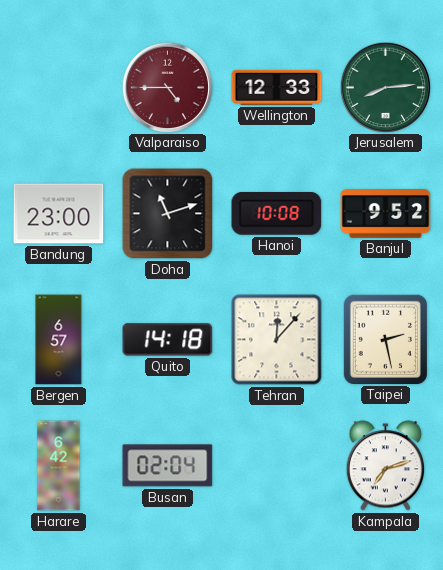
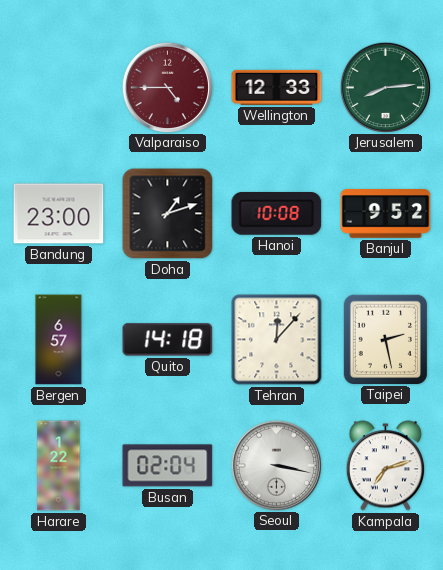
Doha: 11:12 -> 1:12
Harare: 6:42 -> 1:22
Seoul: none -> 3:17
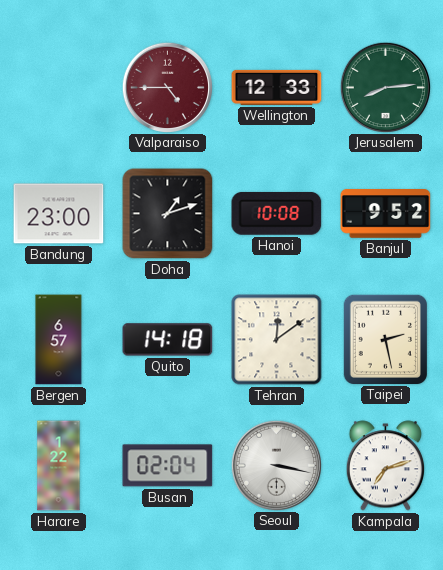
Tehran: 12:07 -> 12:09
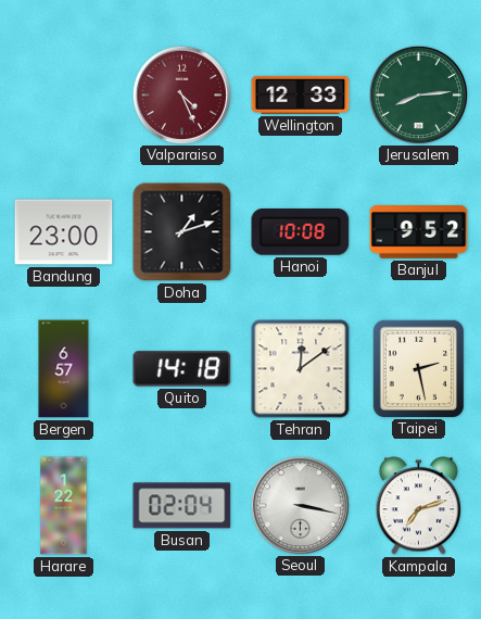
Valparaiso: 4:45 -> 4:26
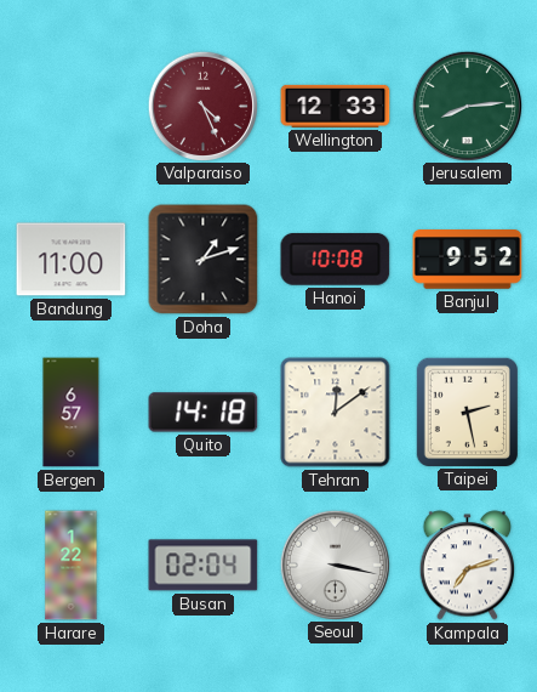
Bandung: 23:00 -> 11:00
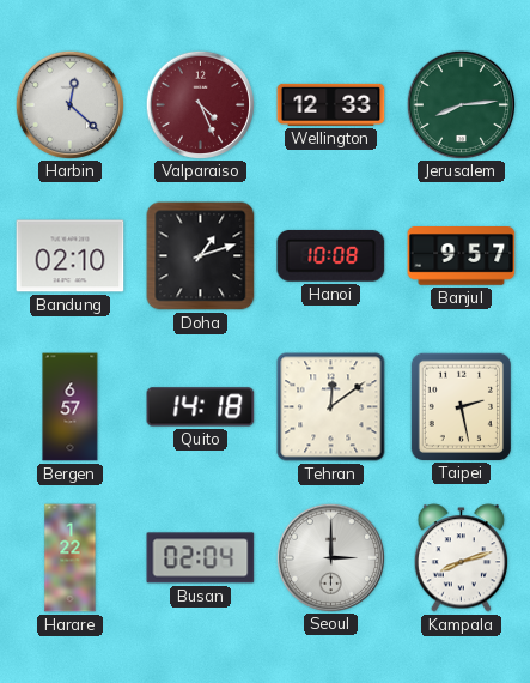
Harbin: none -> 12:22
Bandung: 11:00 -> 02:10
Banjul: 9:52 -> 9:57
Seoul: 3:17 -> 3:00
Kampala: 7:12 -> 8:12
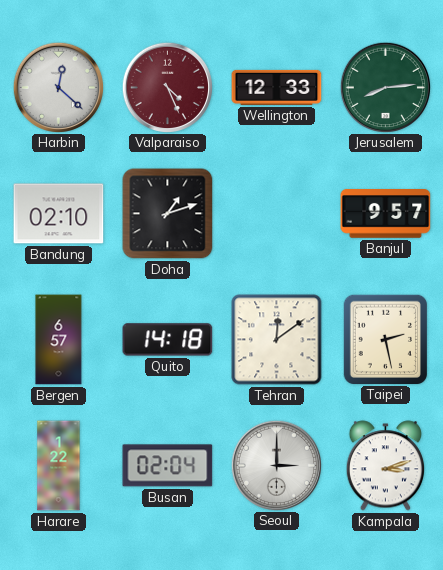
Hanoi: 10:08 -> none
Kampala: 8:12 -> 3:12
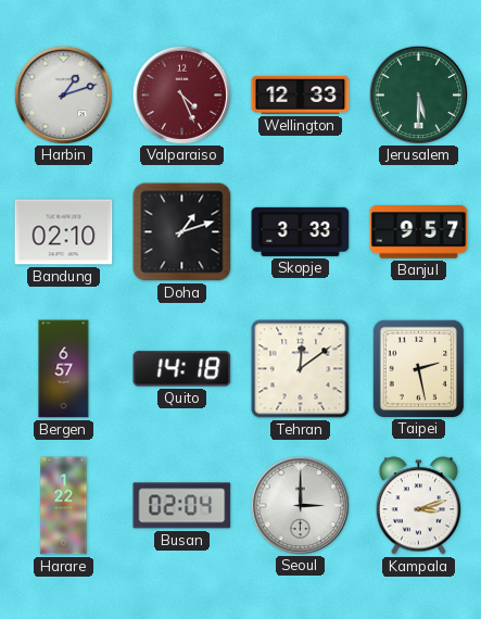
Harbin: 12:22 -> 1:12
Jerusalem: 8:14 -> 5:30
Skopje: none -> 3:33
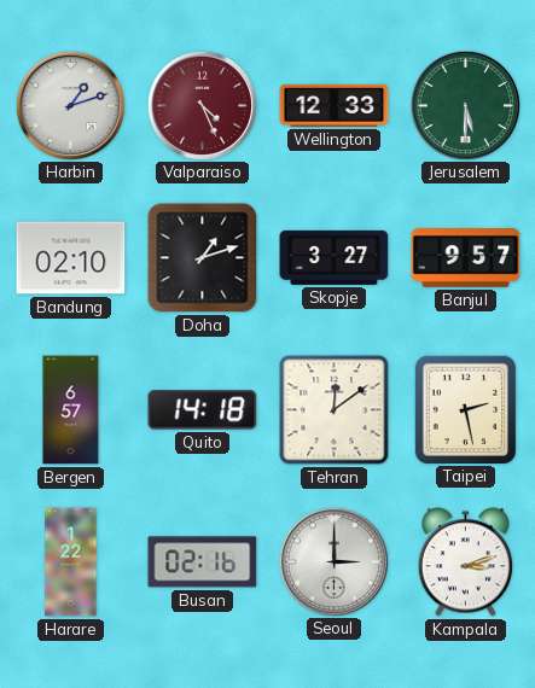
Skopje: 3:33 -> 3:27
Busan: 02:04 -> 02:16
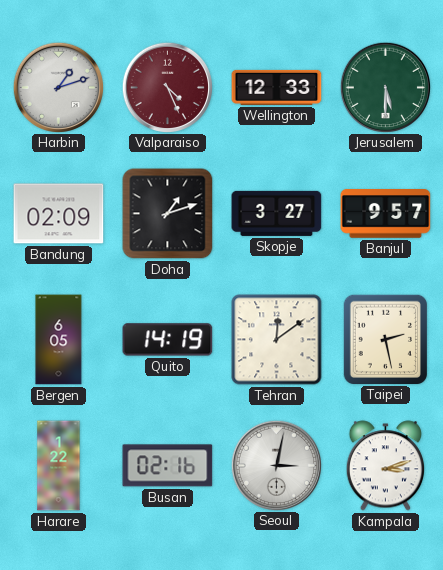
Bandung: 02:10 -> 02:09
Bergen: 6:57 -> 6:05
Quito: 14:18 -> 14:19
Seoul: 3:00 -> 3:02
